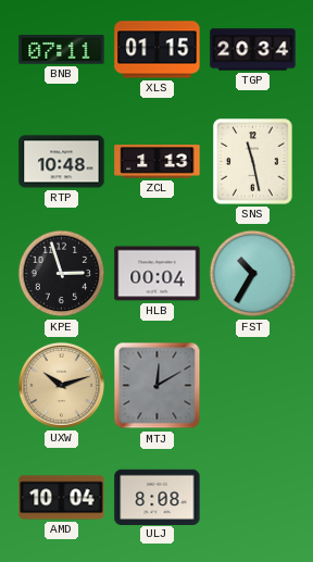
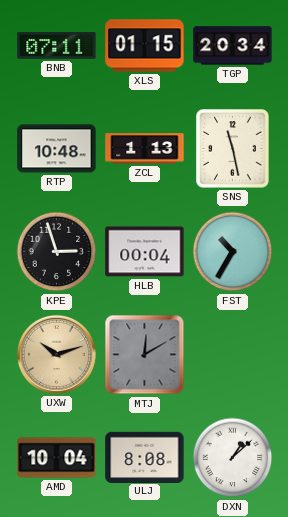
DXN: none -> 1:08
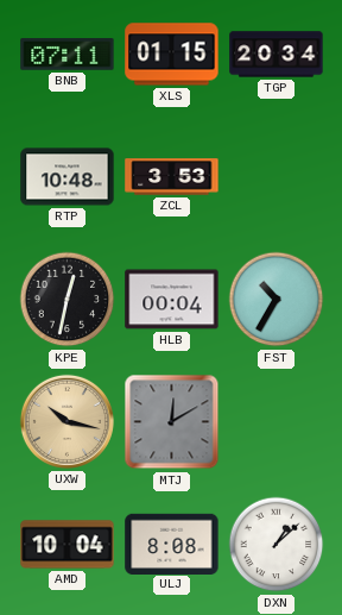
ZCL: 1:13 -> 3:53
SNS: 11:28 -> none
KPE: 2:57 -> 12:32
UXW: 10:12 -> 10:17
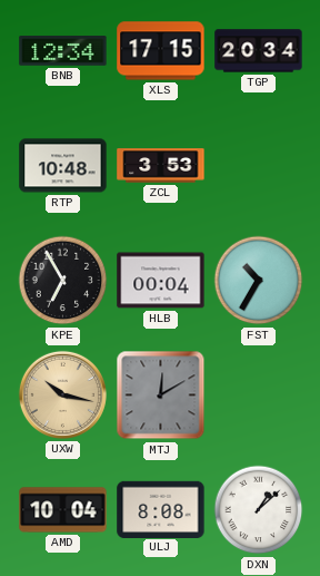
BNB: 07:11 -> 12:34
XLS: 01:15 -> 17:15
KPE: 12:32 -> 6:55
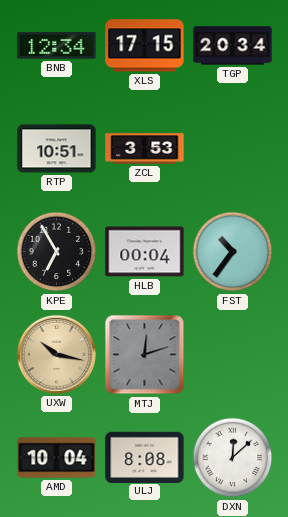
RTP: 10:48 -> 10:51
FST: 10:35 -> 10:36
MTJ: 12:10 -> 12:12
DXN: 1:08 -> 12:08
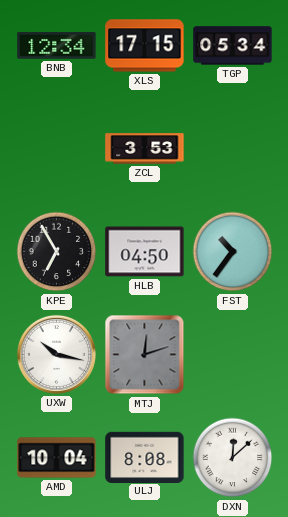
TGP: 20:34 -> 05:34
RTP: 10:51 -> none
HLB: 00:04 -> 04:50
UXW dial: champagne -> white
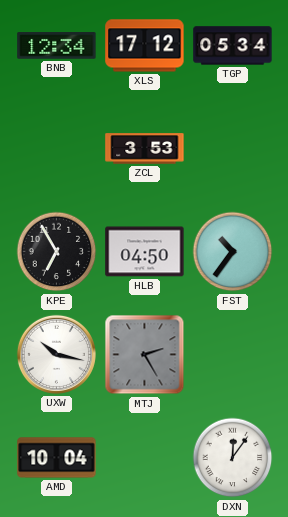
XLS: 17:15 -> 17:12
MTJ: 12:12 -> 2:25
ULJ: 8:08 -> none
DXN: 12:08 -> 12:06
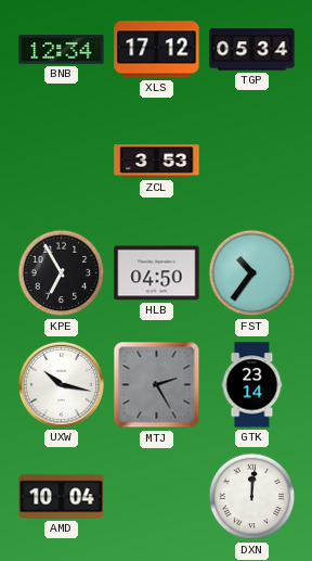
GTK: none -> 23:14
DXN: 12:06 -> 12:01
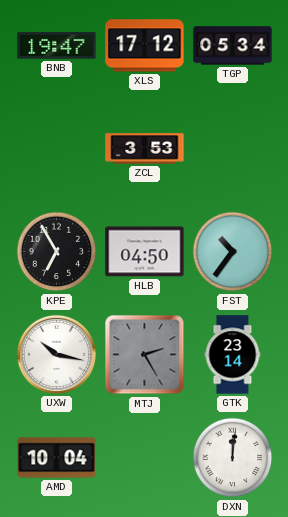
BNB: 12:34 -> 19:47
